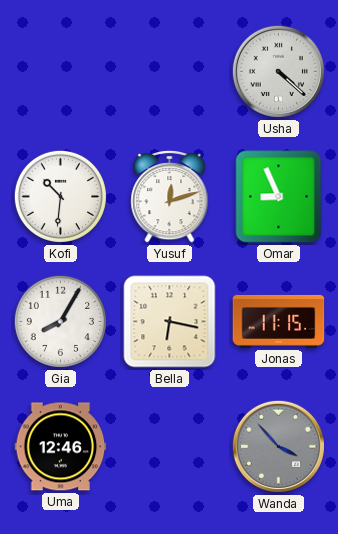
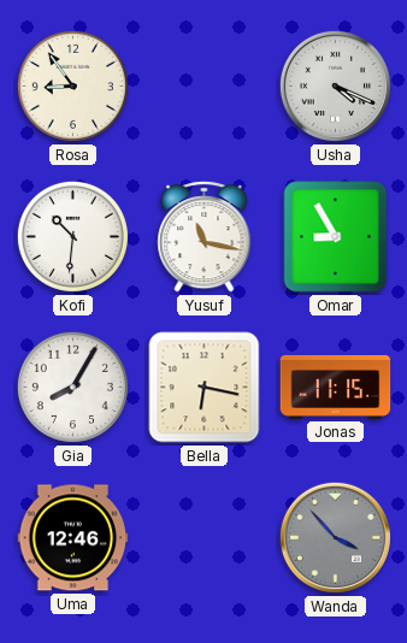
Rosa: none -> 8:54
Usha: 4:22 -> 4:19
Yusuf: 12:12 -> 11:17
Omar: 8:56 -> 8:55
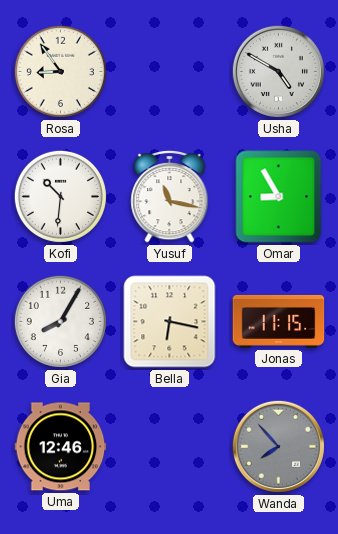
Usha: 4:19 -> 4:50
Wanda: 3:53 -> 7:53
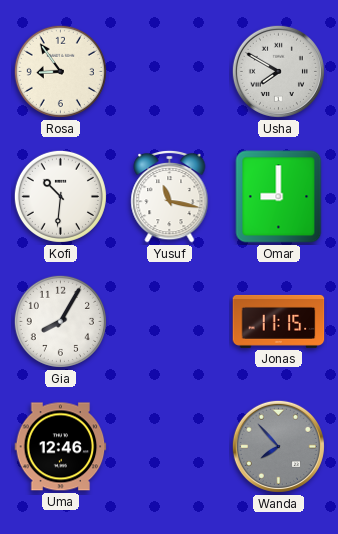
Usha: 4:50 -> 7:50
Omar: 8:55 -> 9:00
Bella: 6:17 -> none
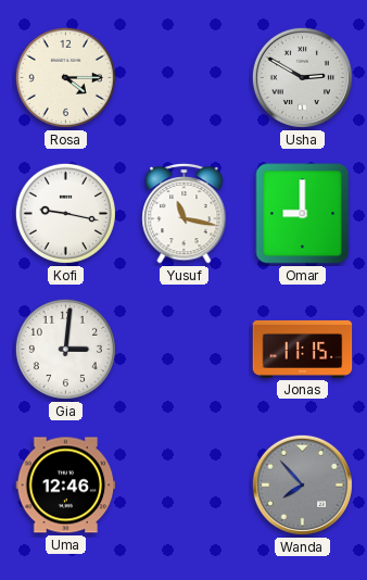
Rosa: 8:54 -> 4:15
Usha: 7:50 -> 2:50
Kofi: 10:31 -> 9:17
Gia: 8:05 -> 3:01
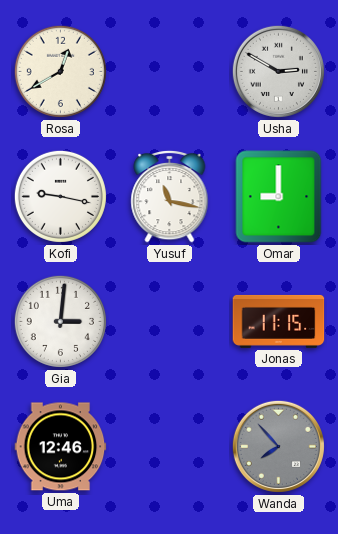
Rosa: 4:15 -> 12:40
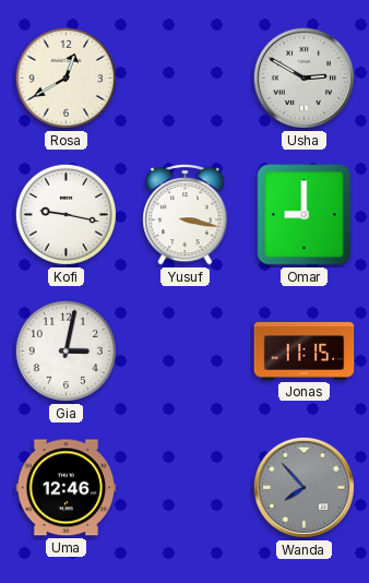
Yusuf: 11:17 -> 3:17
Gia: 3:01 -> 3:02
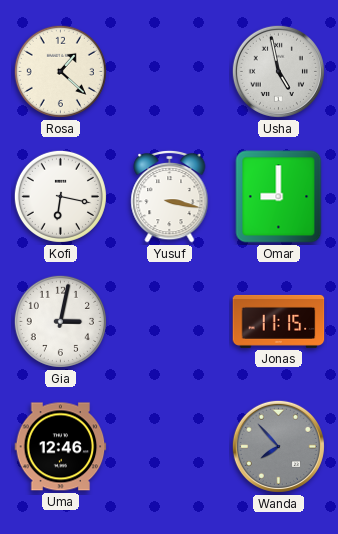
Rosa: 12:40 -> 1:22
Usha: 2:50 -> 4:58
Kofi: 9:17 -> 6:17
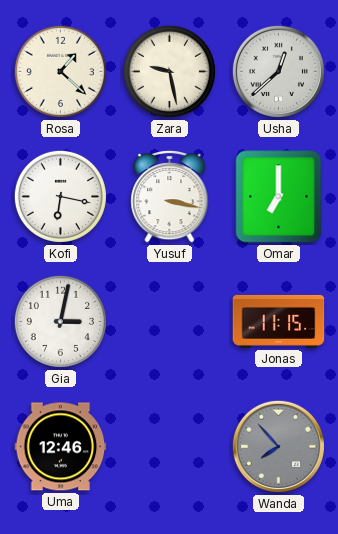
Zara: none -> 9:28
Usha: 4:58 -> 12:38
Omar: 9:00 -> 7:00
